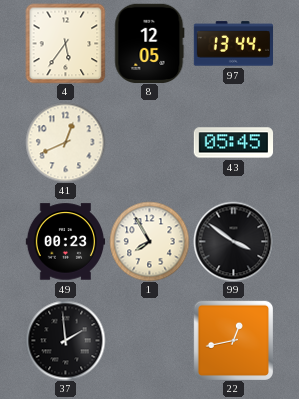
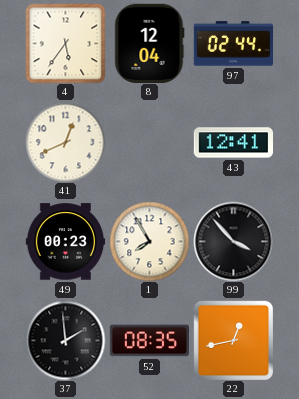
8: 12:05 -> 12:04
97: 13:44 -> 02:44
43: 05:45 -> 12:41
99: 3:51 -> 3:53
52: none -> 08:35
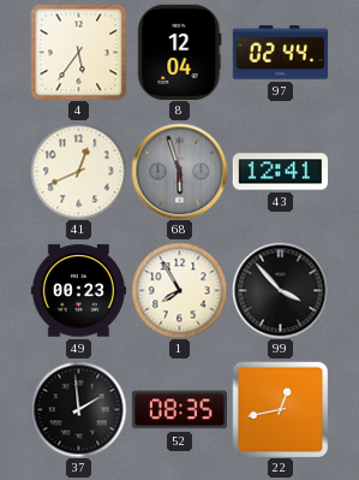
68: none -> 5:57
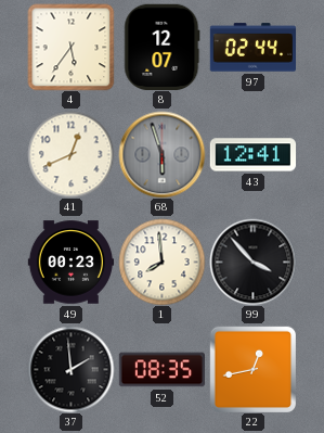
8: 12:04 -> 12:07
1: 7:55 -> 7:59
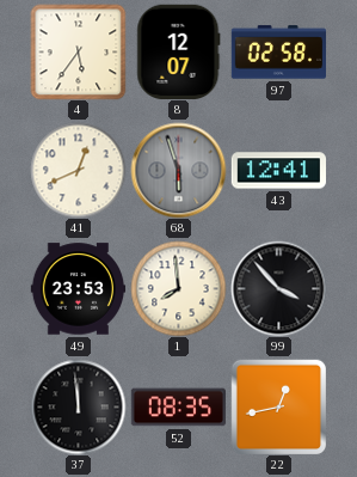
97: 02:44 -> 02:58
49: 00:23 -> 23:53
37: 1:59 -> 11:59
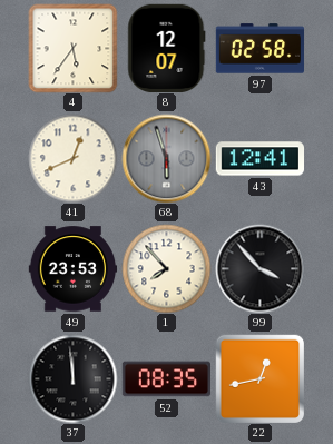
1: 7:59 -> 7:53
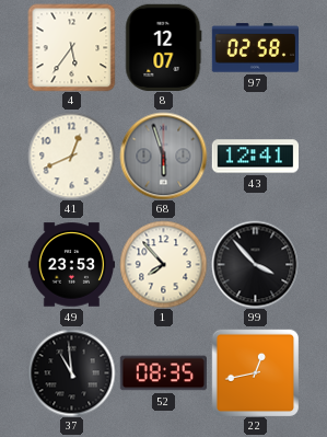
37: 11:59 -> 10:59
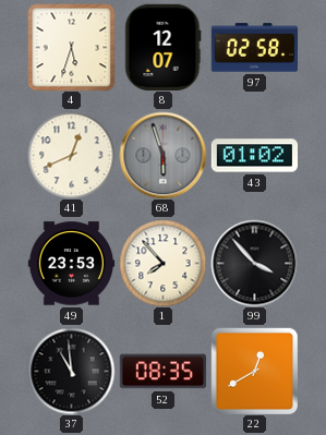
4: 5:36 -> 5:33
43: 12:41 -> 01:02
22: 12:43 -> 12:40
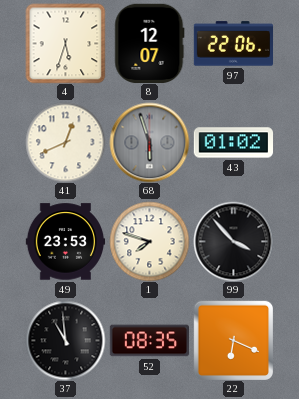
97: 02:58 -> 22:06
1: 7:53 -> 7:48
22: 12:40 -> 6:19
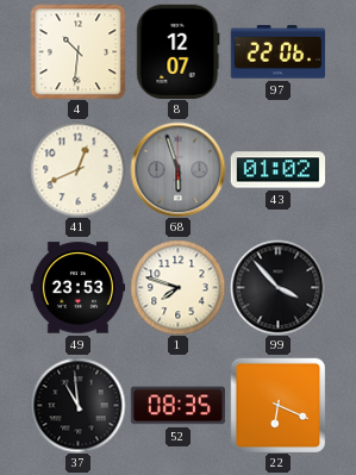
4: 5:33 -> 10:31
